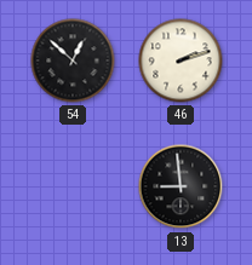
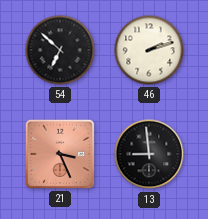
54: 12:52 -> 6:52
21: none -> 3:26
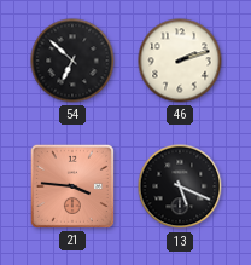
21: 3:26 -> 3:46
13: 8:59 -> 5:19
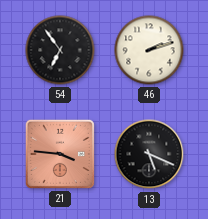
54: 6:52 -> 6:54
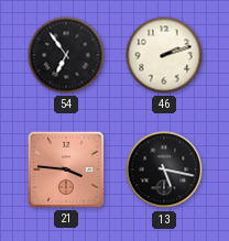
13: 5:19 -> 5:17
